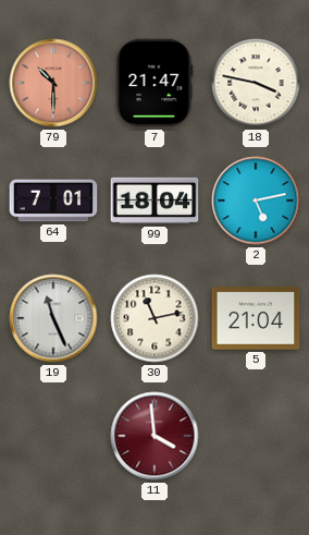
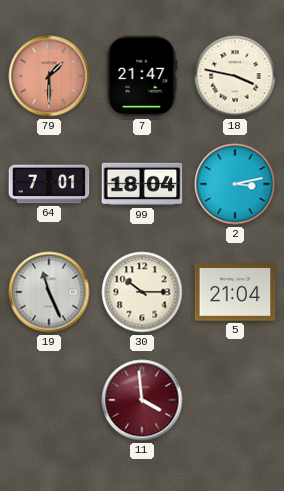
79: 10:30 -> 1:30
2: 5:13 -> 3:13
30: 11:13 -> 10:15
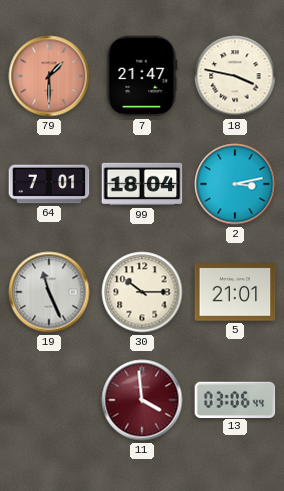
5: 21:04 -> 21:01
13: none -> 03:06
